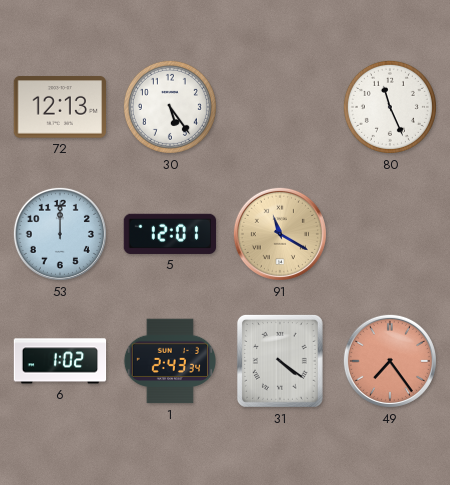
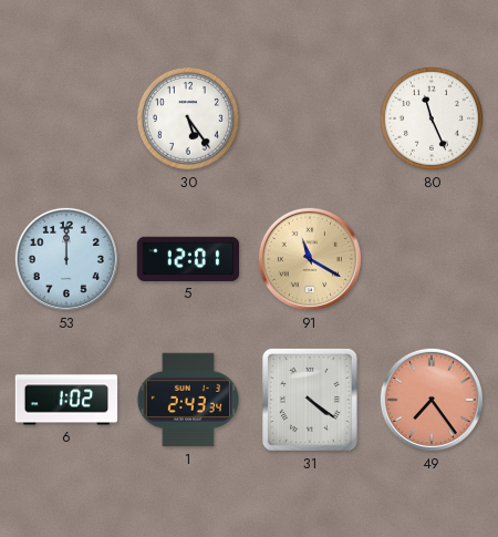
72: 12:13 -> none
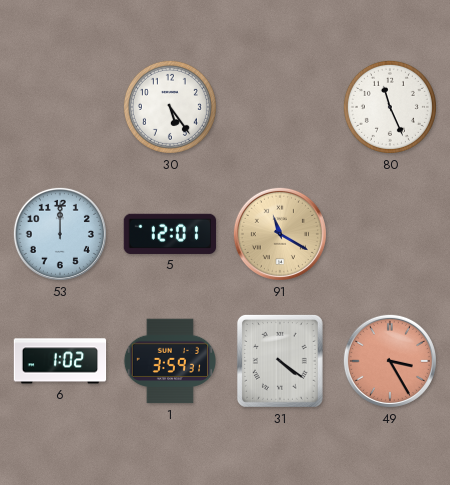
1: 2:43 -> 3:59
49: 7:24 -> 3:25
